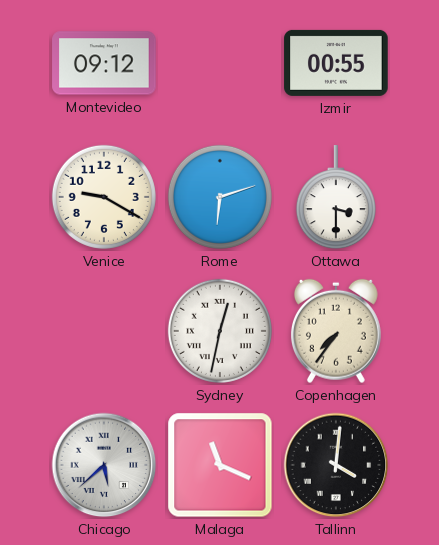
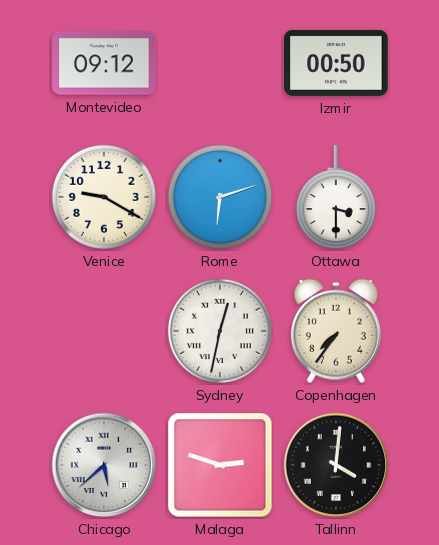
Izmir: 00:55 -> 00:50
Malaga: 11:19 -> 2:48
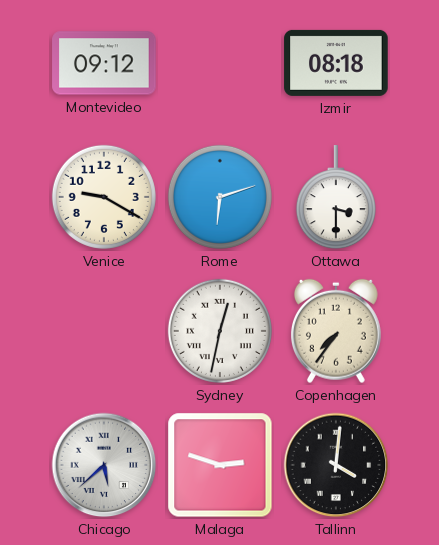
Izmir: 00:50 -> 08:18
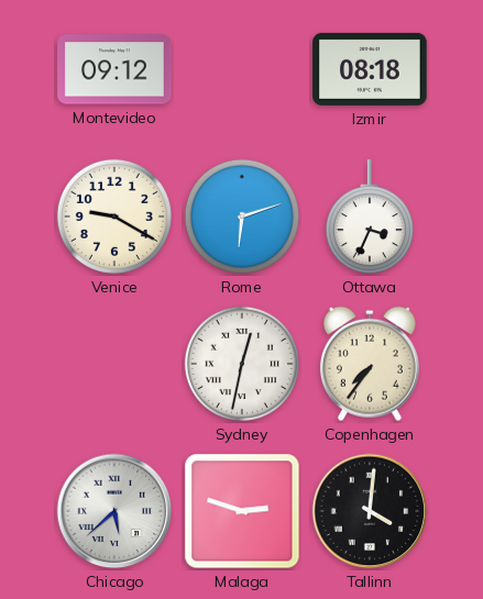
Ottawa: 3:30 -> 3:34
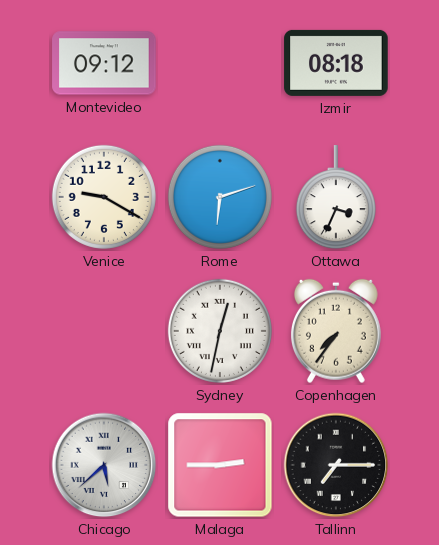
Malaga: 2:48 -> 2:45
Tallinn: 4:01 -> 7:15
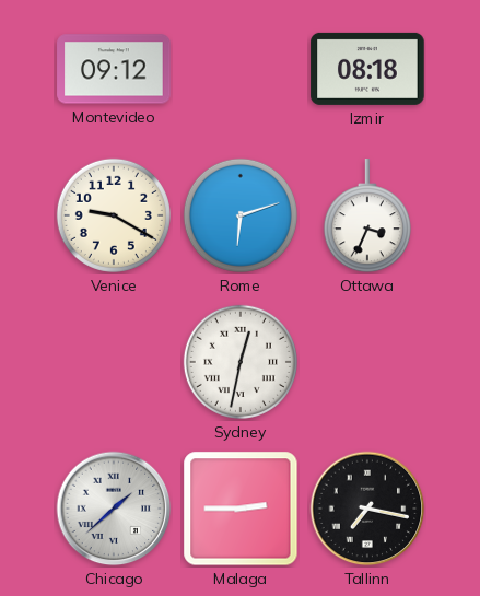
Copenhagen: 7:36 -> none
Chicago: 5:38 -> 1:38
Tallinn: 7:15 -> 7:17
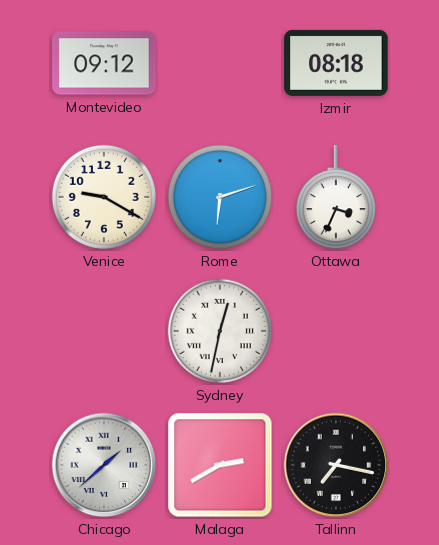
Malaga: 2:45 -> 2:40
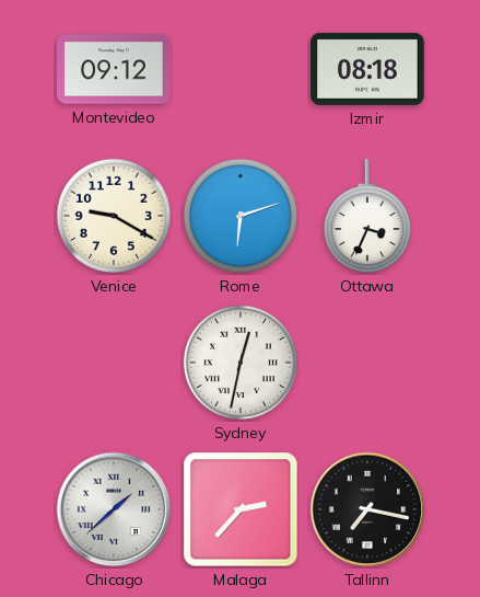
Malaga: 2:40 -> 2:37
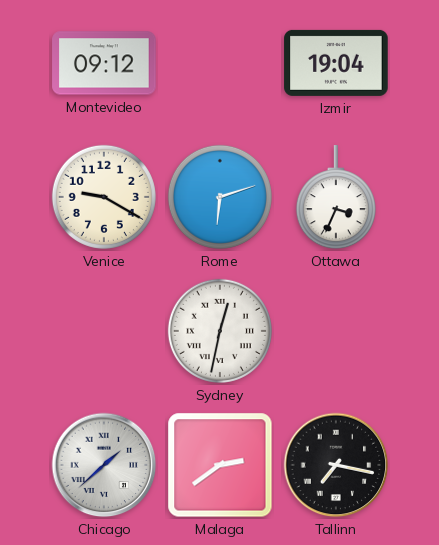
Izmir: 08:18 -> 19:04
Malaga: 2:37 -> 2:39
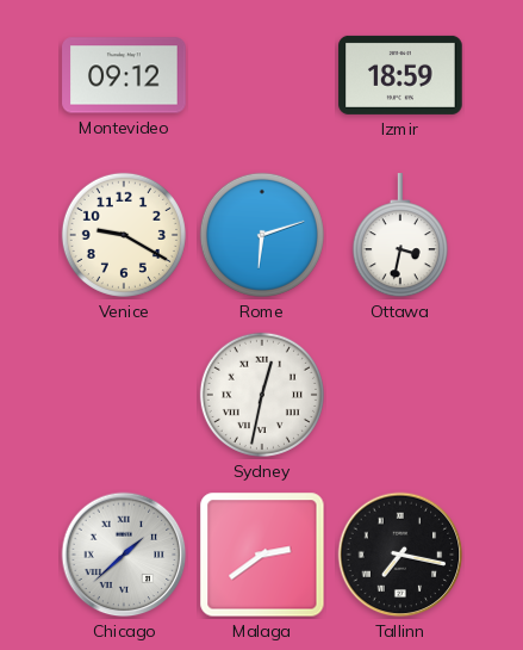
Izmir: 19:04 -> 18:59
Ottawa: 3:34 -> 3:32
